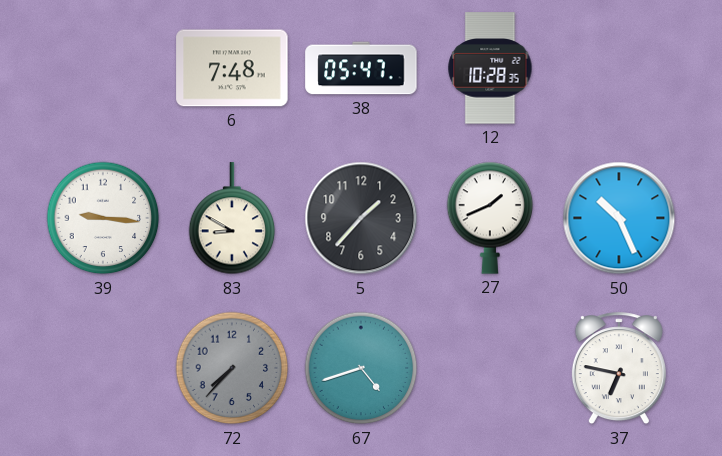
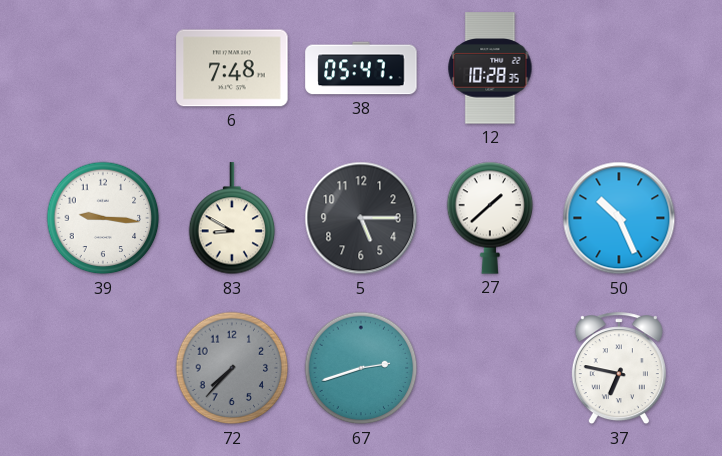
5: 1:37 -> 5:15
27: 1:41 -> 1:38
67: 4:42 -> 2:42
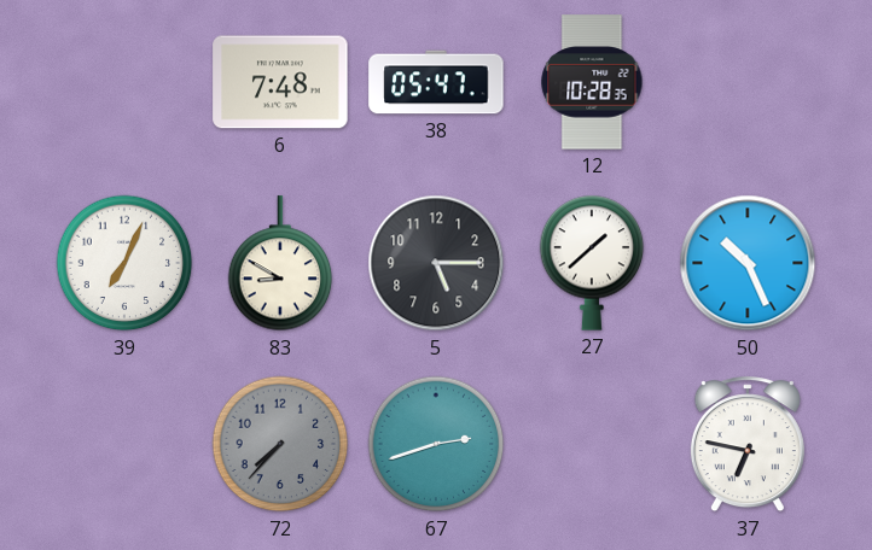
39: 9:16 -> 7:04
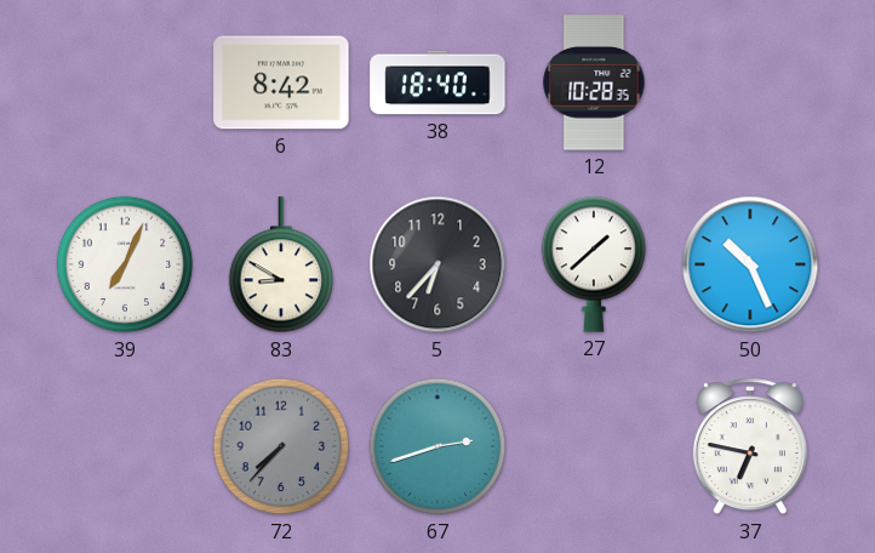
6: 7:48 -> 8:42
38: 05:47 -> 18:40
5: 5:15 -> 6:37
